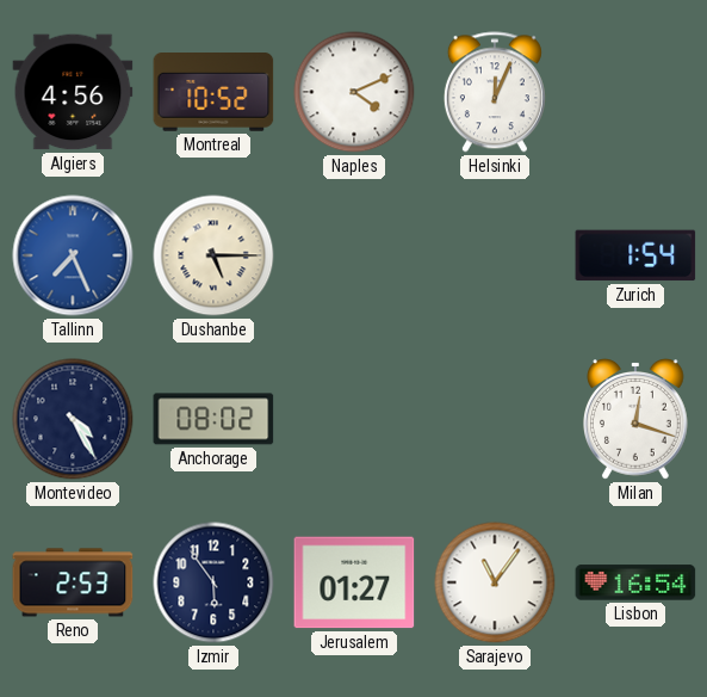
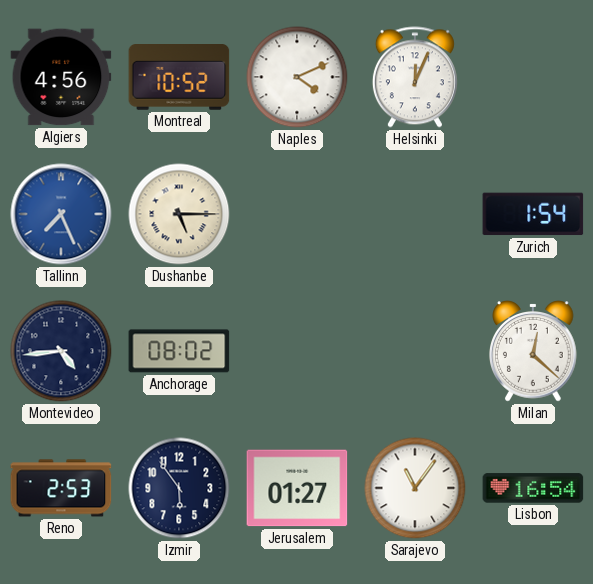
Montevideo: 4:25 -> 4:44
Milan: 12:18 -> 12:22
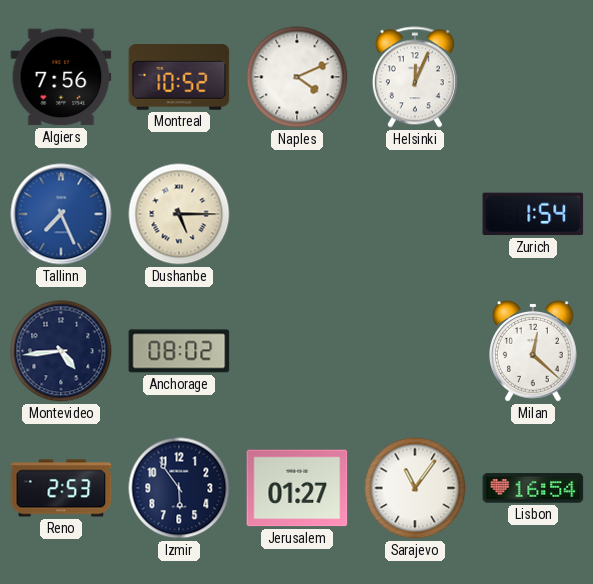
Algiers: 4:56 -> 7:56
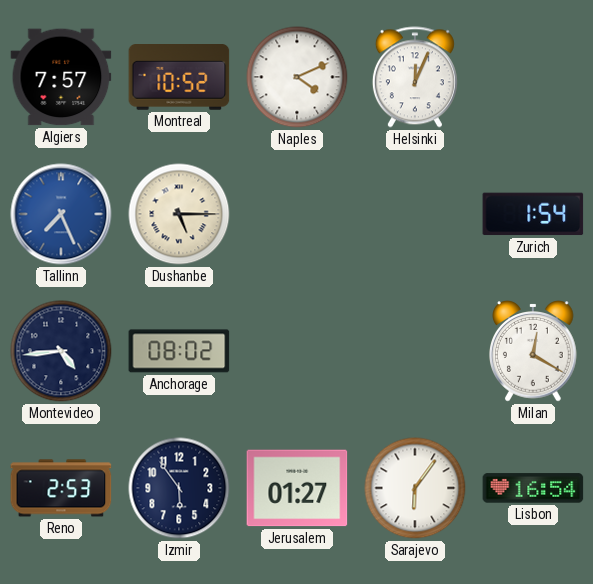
Algiers: 7:56 -> 7:57
Milan: 12:22 -> 12:20
Sarajevo: 11:06 -> 6:06
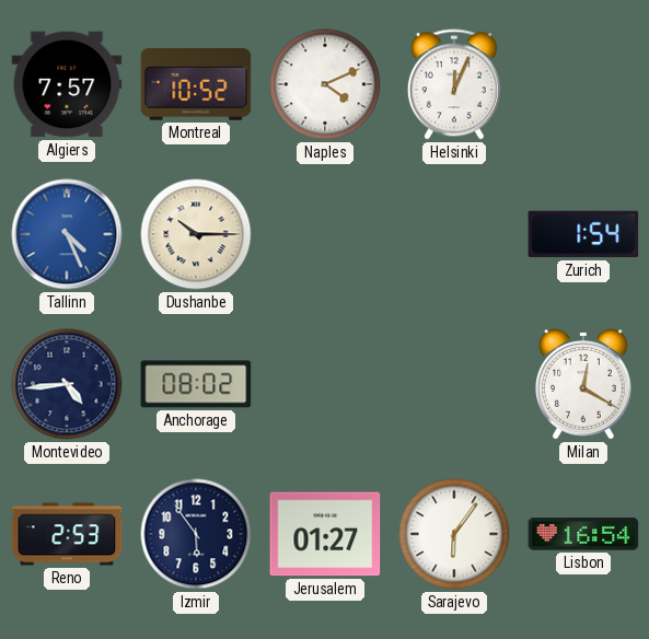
Tallinn: 7:26 -> 4:26
Dushanbe: 5:15 -> 10:15
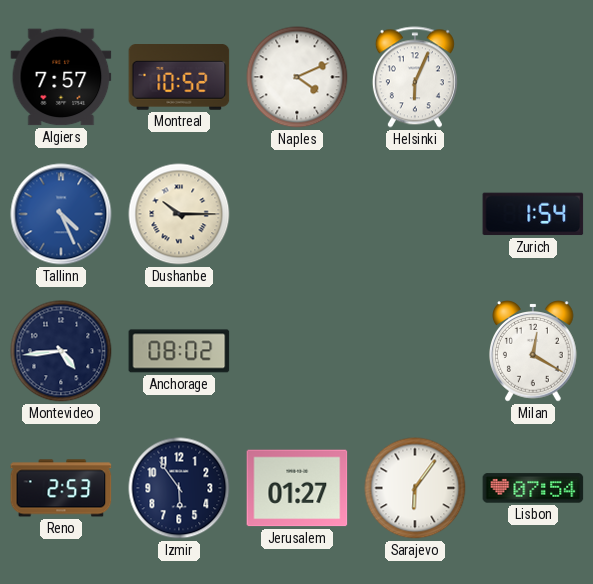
Helsinki: 12:04 -> 6:04
Lisbon: 16:54 -> 07:54
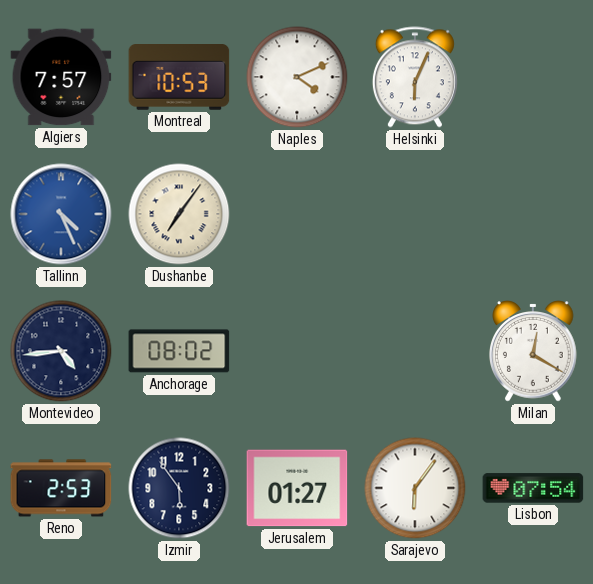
Montreal: 10:52 -> 10:53
Dushanbe: 10:15 -> 7:06
Zurich: 1:54 -> none
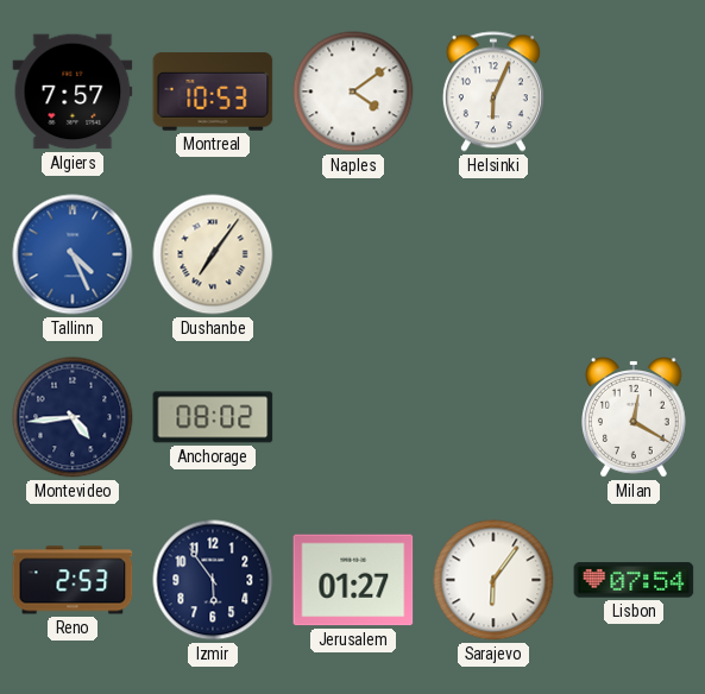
Naples: 4:11 -> 4:09
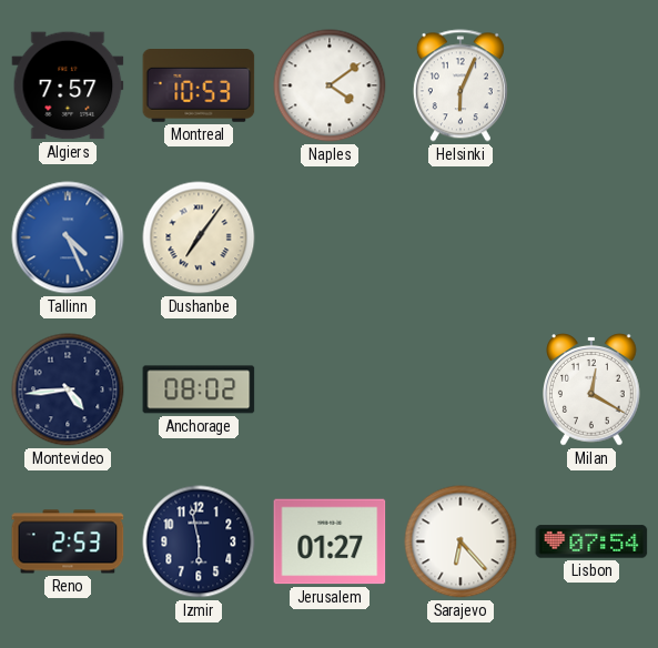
Izmir: 5:54 -> 5:58
Sarajevo: 6:06 -> 6:23
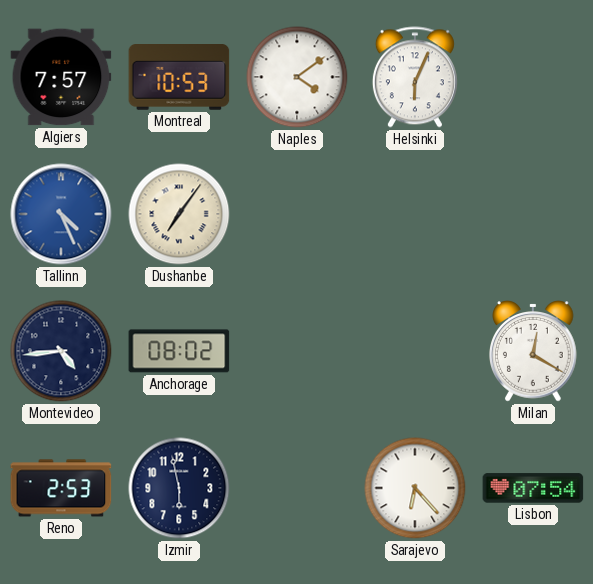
Jerusalem: 01:27 -> none
